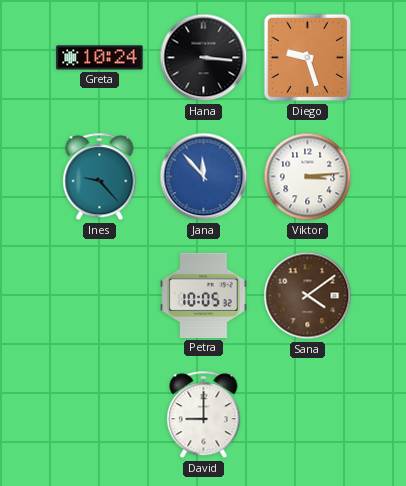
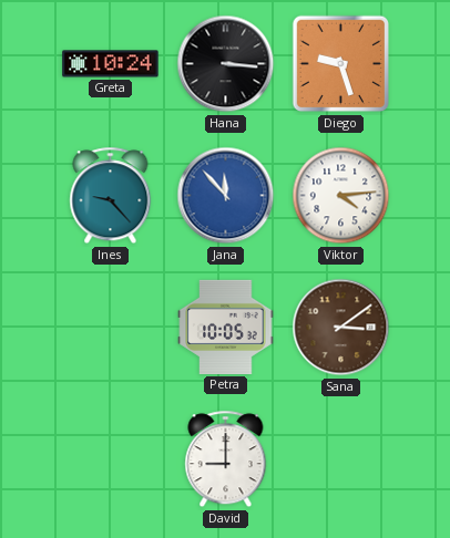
Viktor: 3:14 -> 4:14
Sana: 4:09 -> 3:09
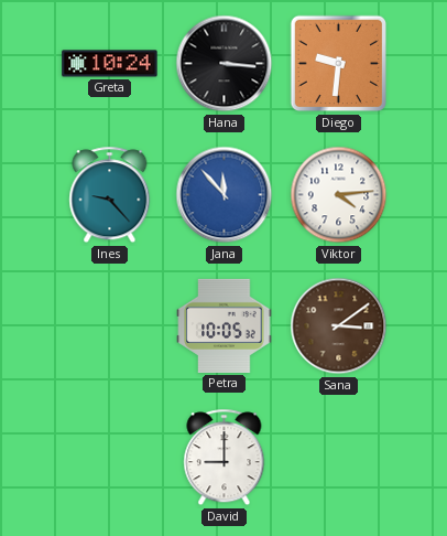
Diego: 9:27 -> 9:31
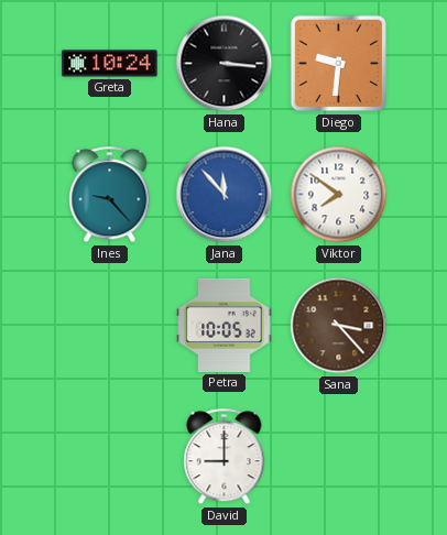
Viktor: 4:14 -> 7:51
Sana: 3:09 -> 3:23
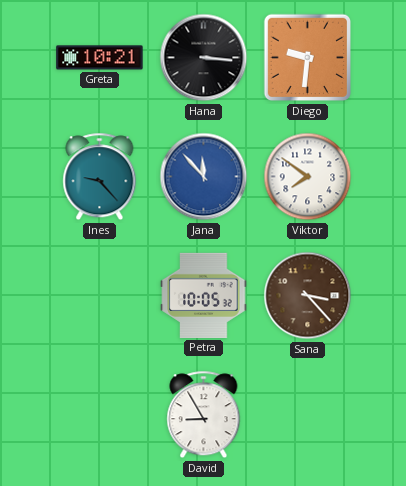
Greta: 10:24 -> 10:21
David: 9:00 -> 8:55
